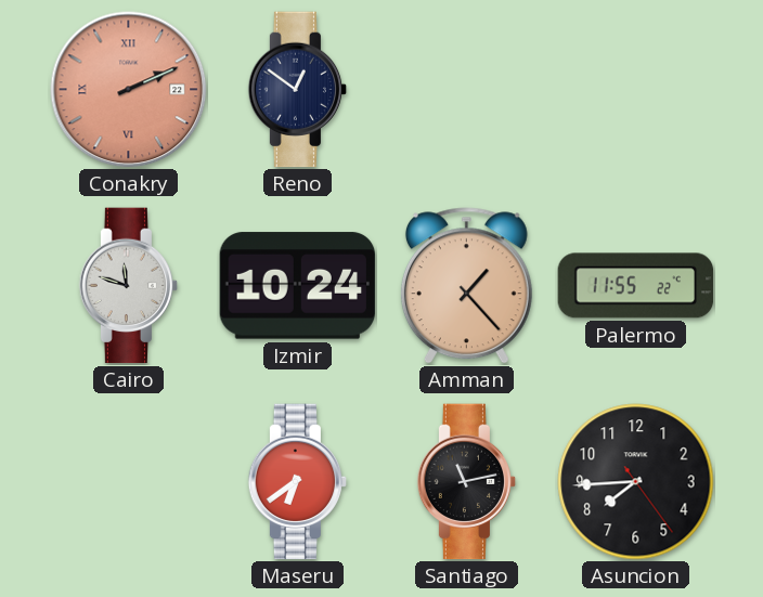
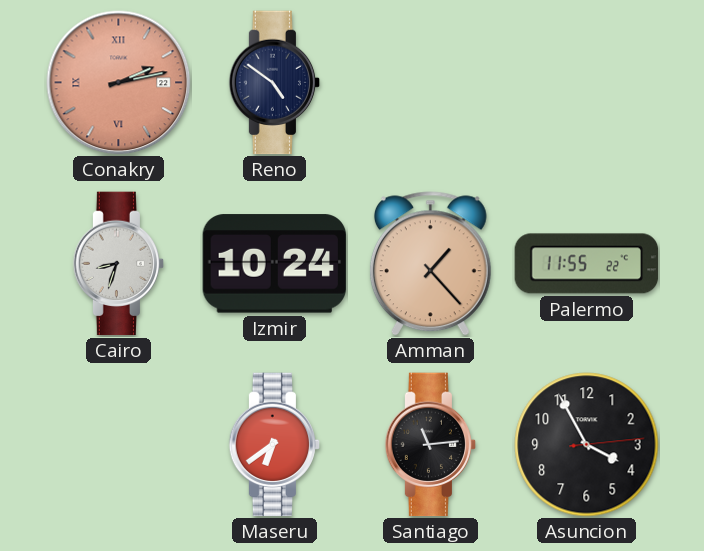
Conakry: 2:11 -> 2:13
Reno: 12:51 -> 4:51
Cairo: 11:48 -> 8:33
Santiago: 11:13 -> 11:14
Asuncion: 7:44 -> 3:55
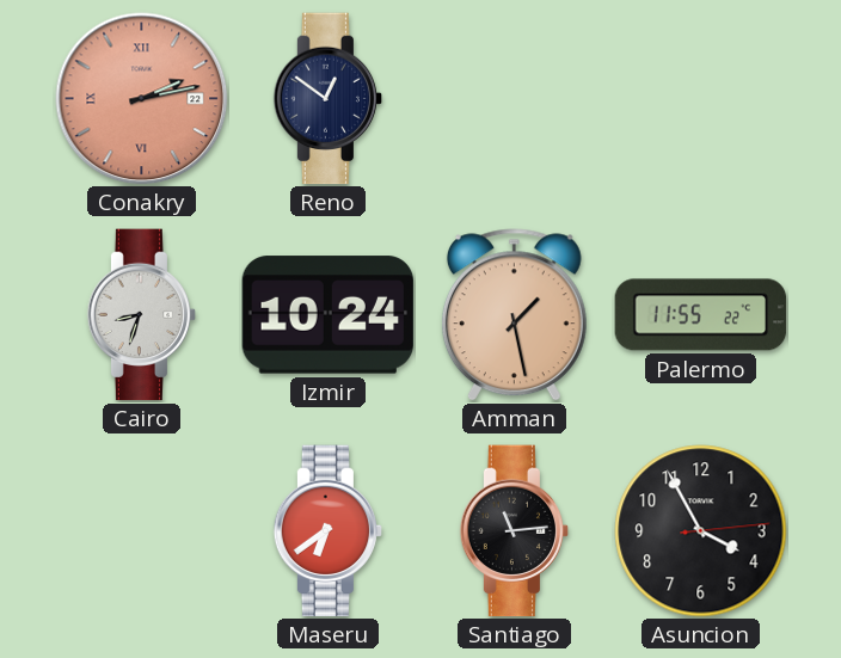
Reno: 4:51 -> 12:51
Amman: 1:23 -> 1:28
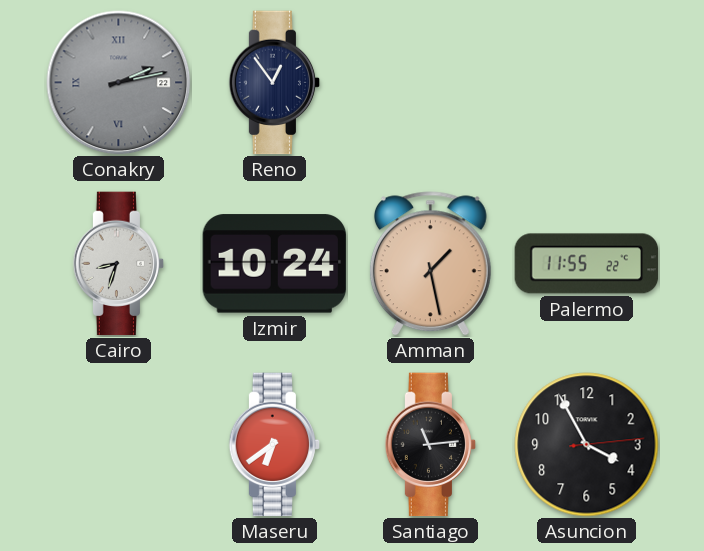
Conakry dial: salmon -> grey
Reno: 12:51 -> 12:54
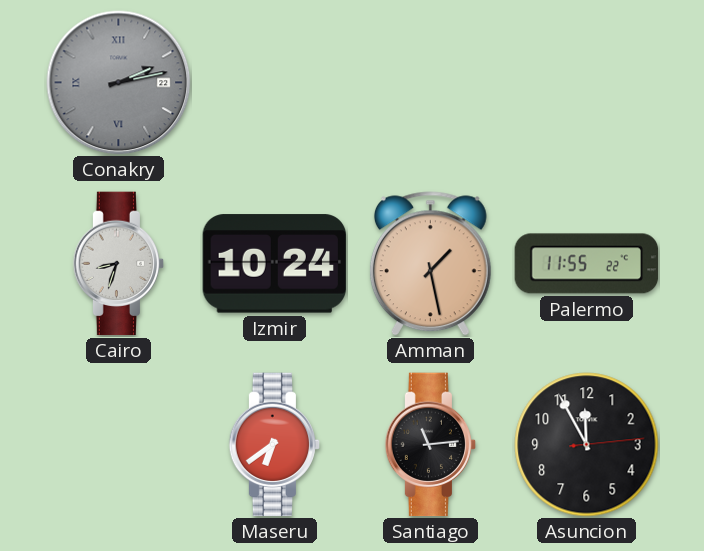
Reno: 12:54 -> none
Asuncion: 3:55 -> 11:55
